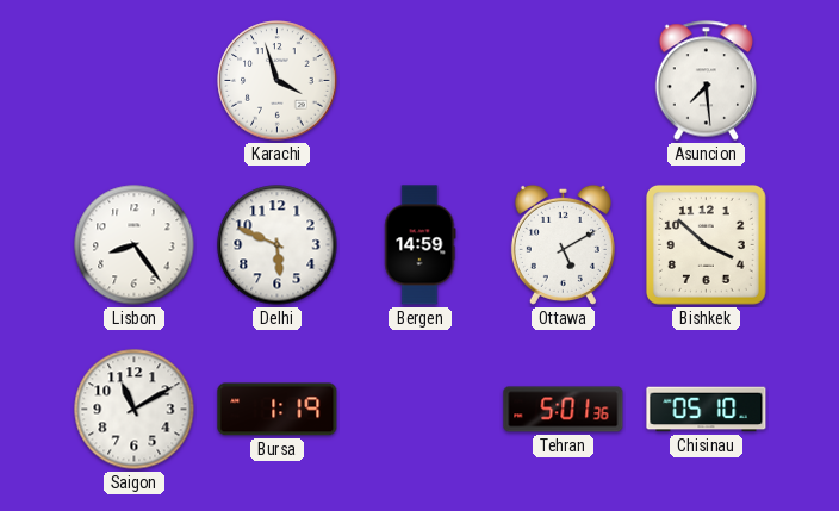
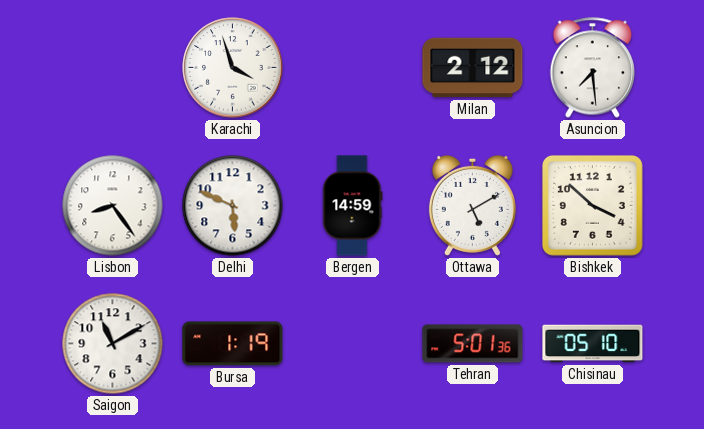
Milan: none -> 2:12
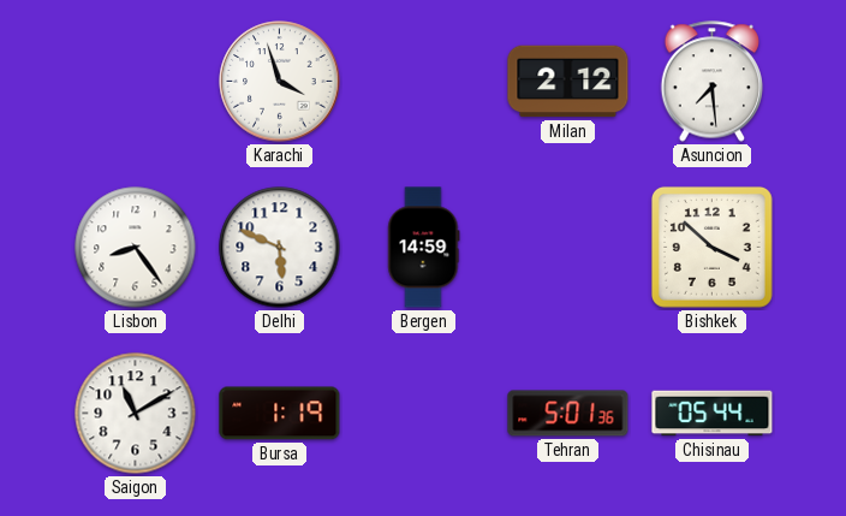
Ottawa: 5:10 -> none
Chisinau: 05:10 -> 05:44
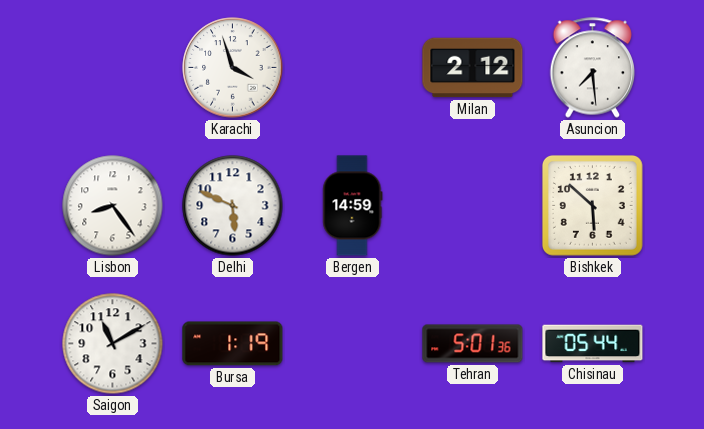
Bishkek: 3:52 -> 5:52
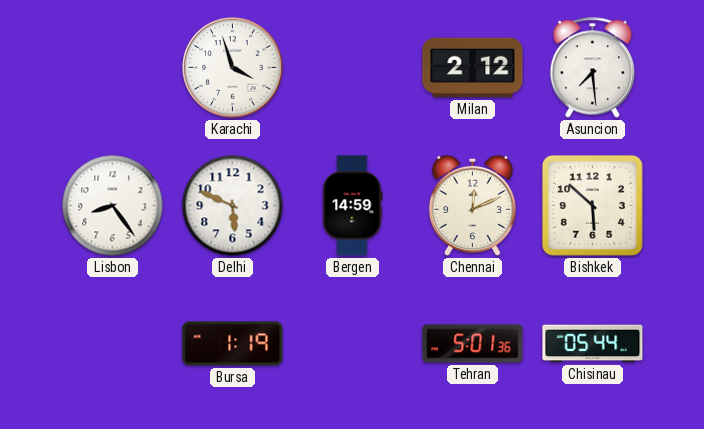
Chennai: none -> 12:11
Saigon: 11:10 -> none
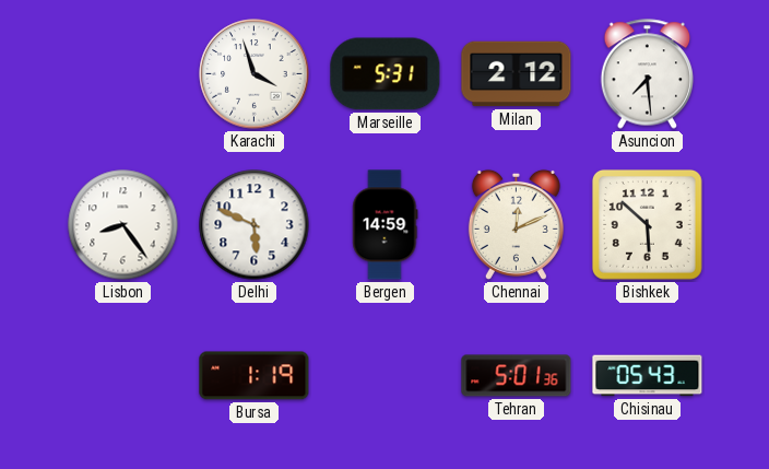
Marseille: none -> 5:31
Chisinau: 05:44 -> 05:43
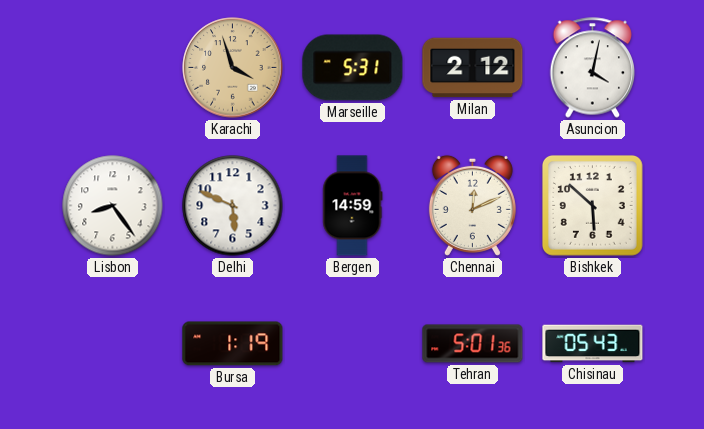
Karachi dial: white -> champagne
Asuncion: 7:29 -> 4:02
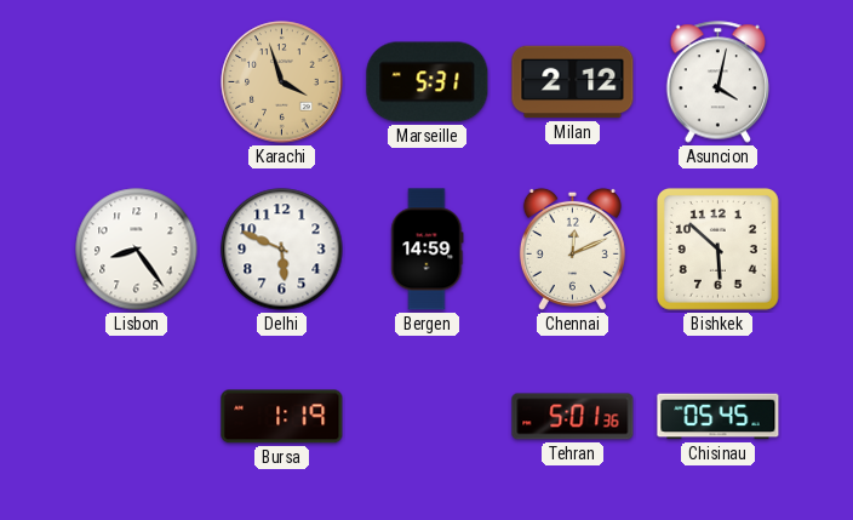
Chisinau: 05:43 -> 05:45
